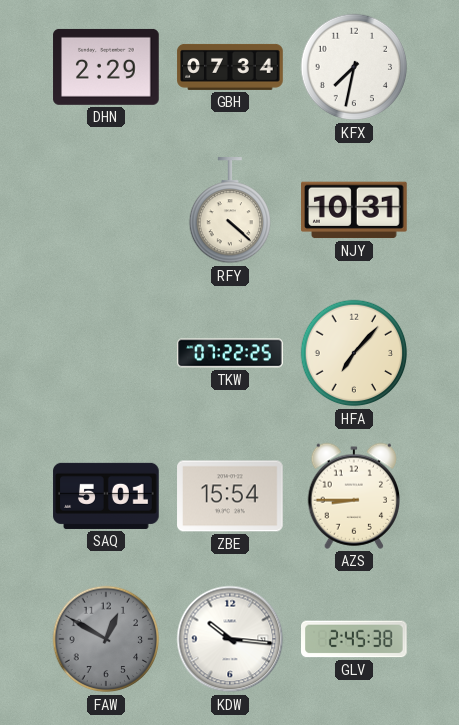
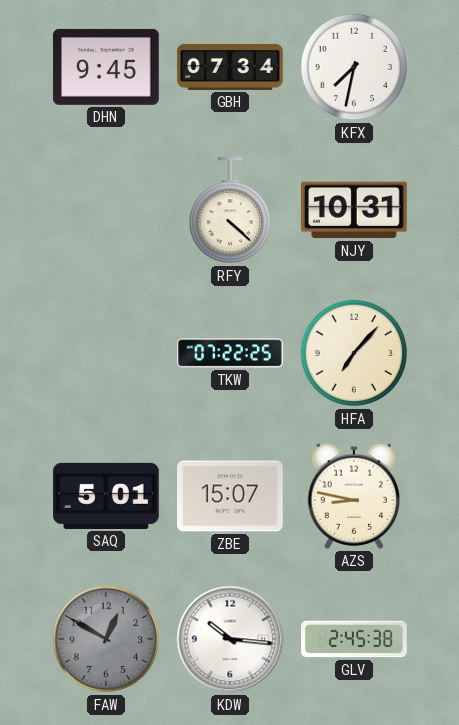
DHN: 2:29 -> 9:45
ZBE: 15:54 -> 15:07
AZS: 8:45 -> 8:47
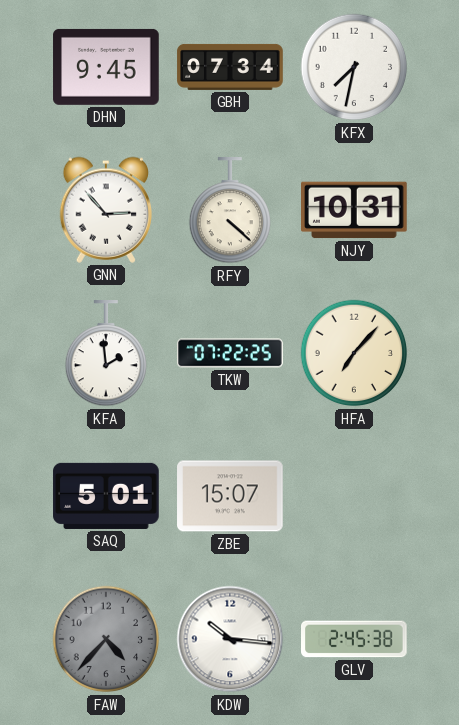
GNN: none -> 2:53
KFA: none -> 1:59
AZS: 8:47 -> none
FAW: 12:50 -> 4:37
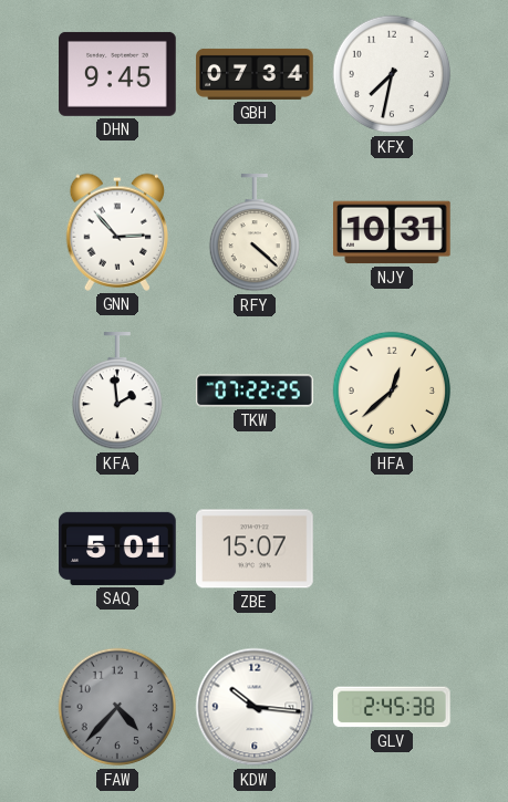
HFA: 7:07 -> 12:38
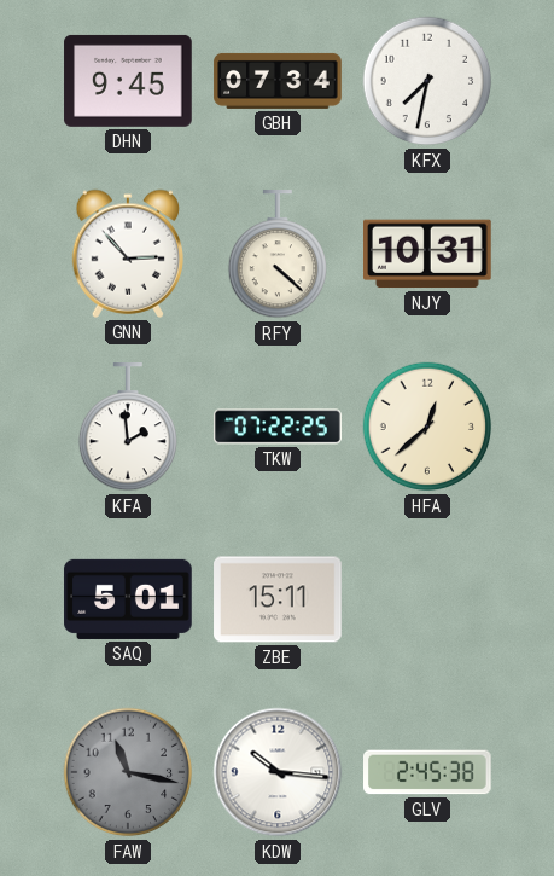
ZBE: 15:07 -> 15:11
FAW: 4:37 -> 11:17
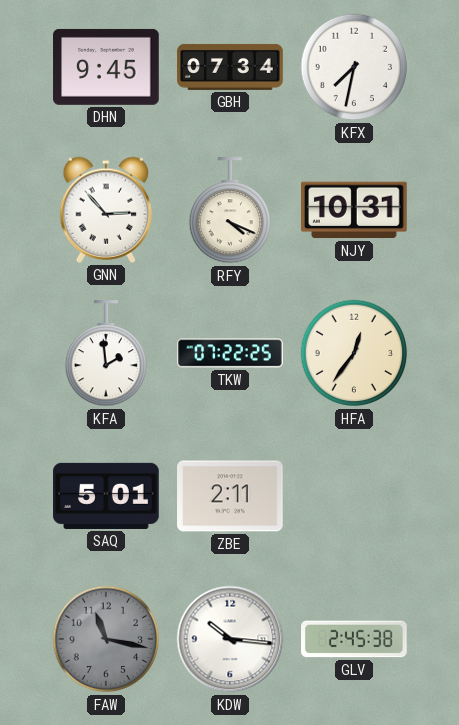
RFY: 4:22 -> 4:19
HFA: 12:38 -> 12:36
ZBE: 15:11 -> 2:11
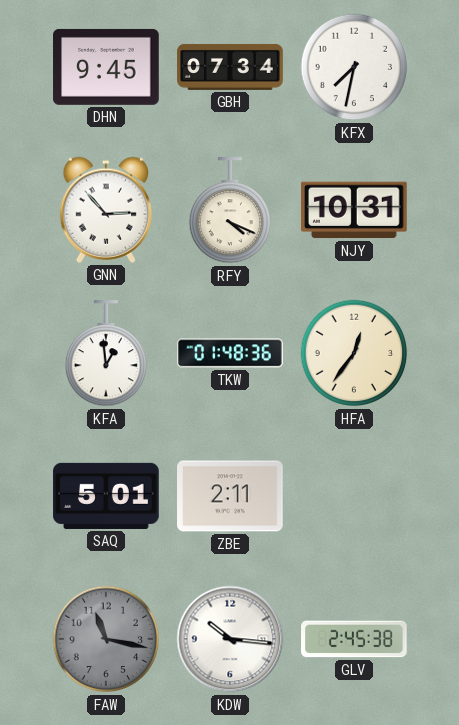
KFA: 1:59 -> 12:59
TKW: 07:22 -> 01:48
